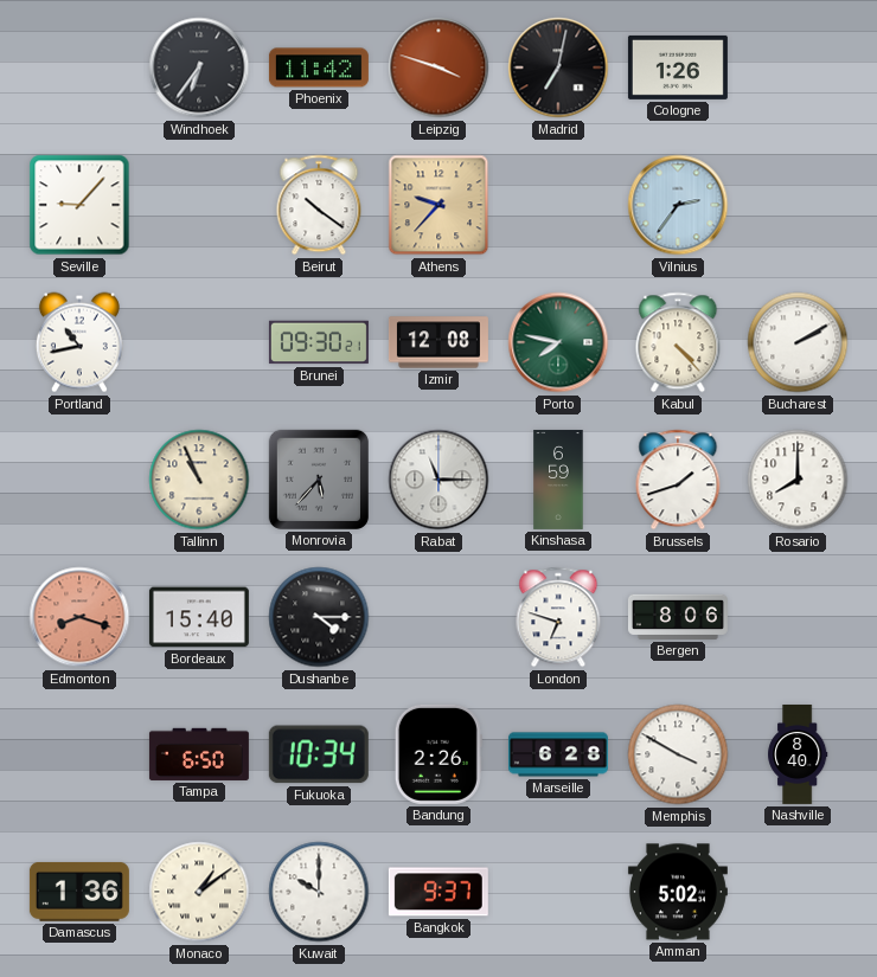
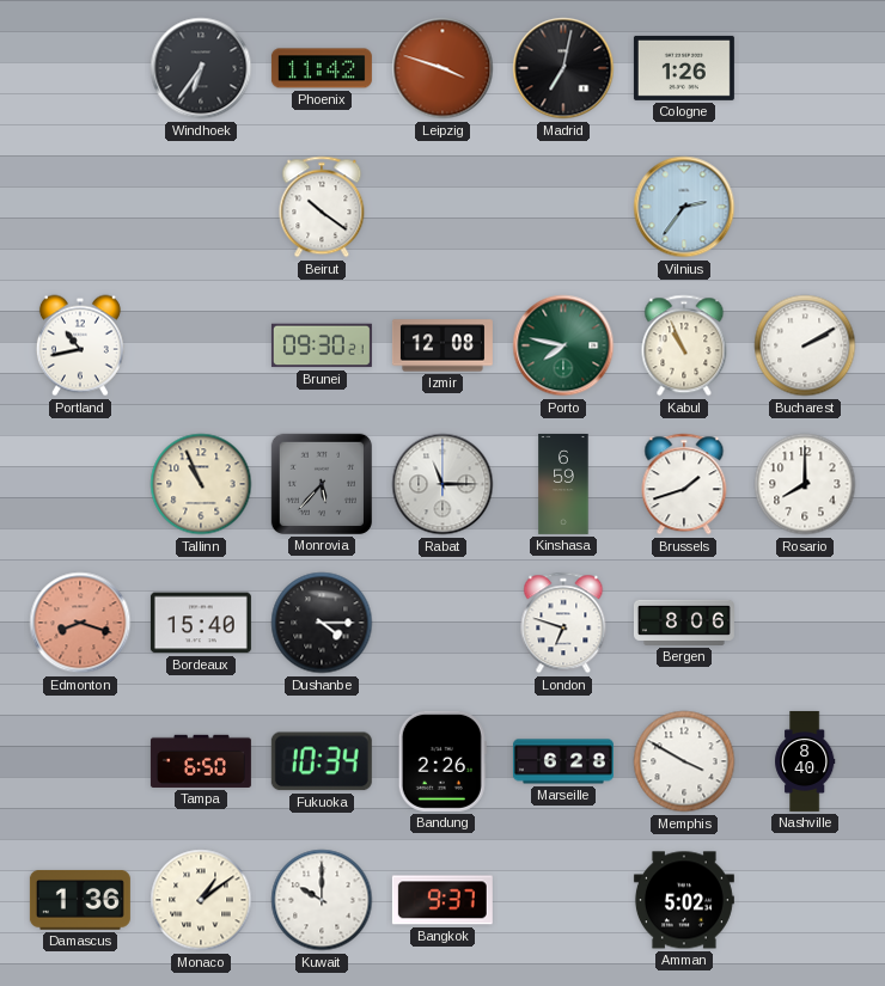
Seville: 9:07 -> none
Athens: 9:37 -> none
Kabul: 4:23 -> 10:56
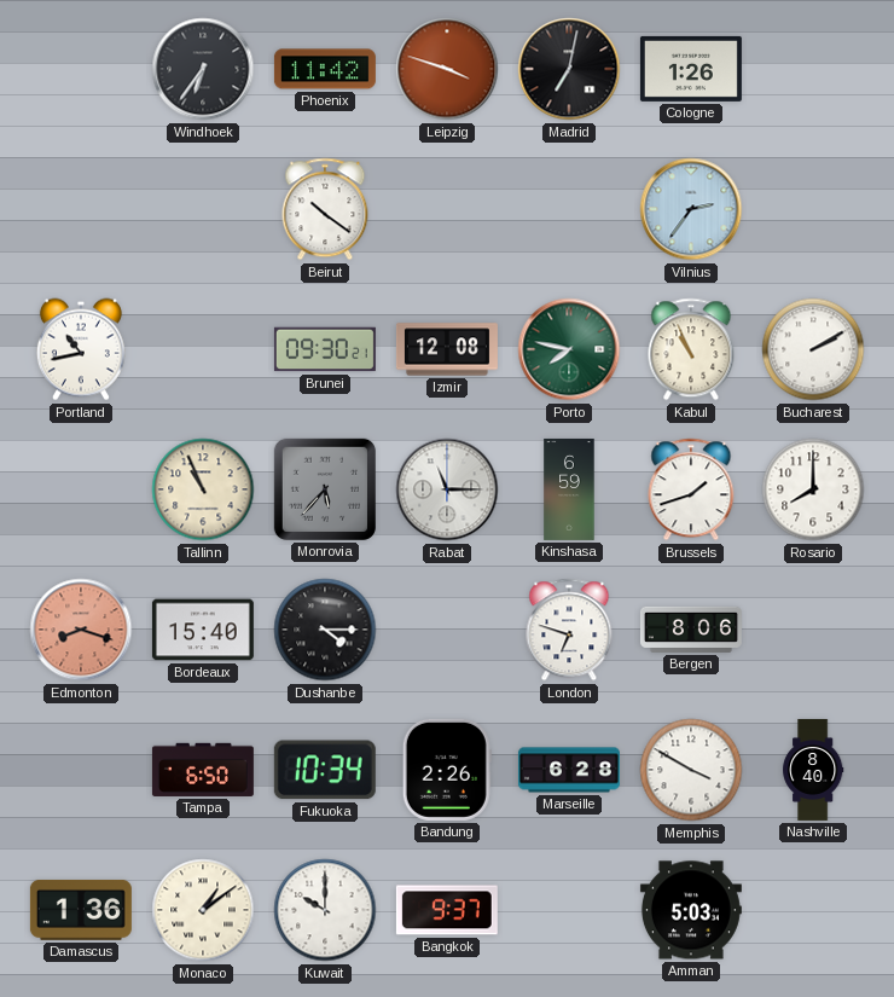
Amman: 5:02 -> 5:03
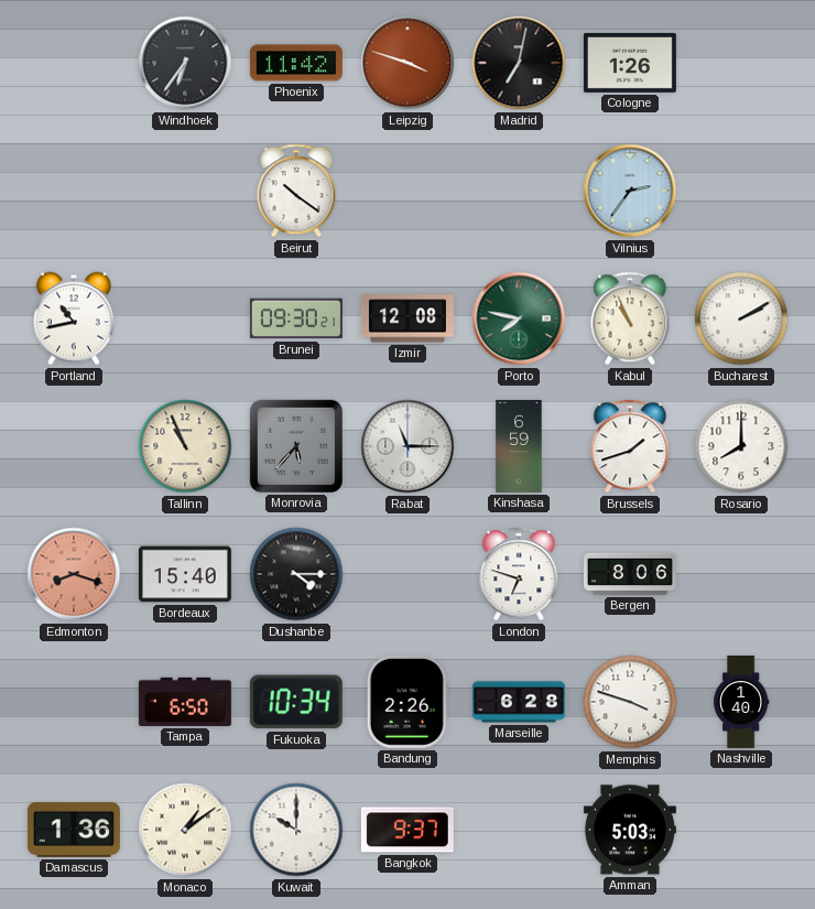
Memphis: 3:50 -> 3:48
Nashville: 8:40 -> 1:40
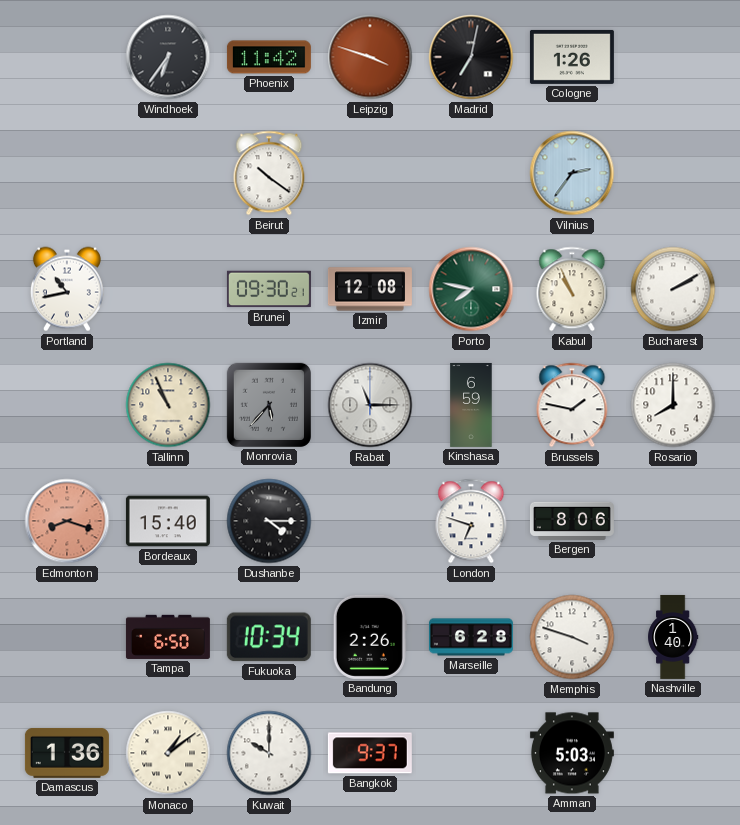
Brussels: 1:42 -> 1:47
